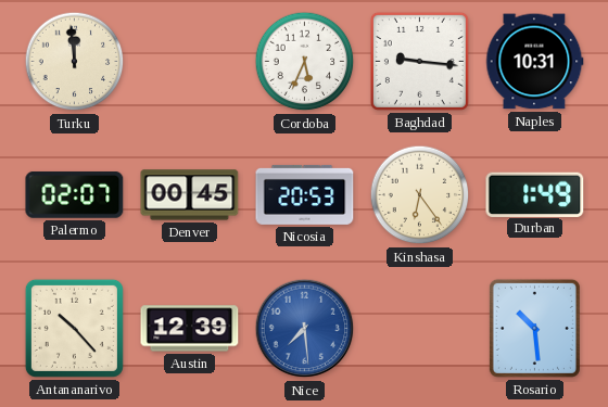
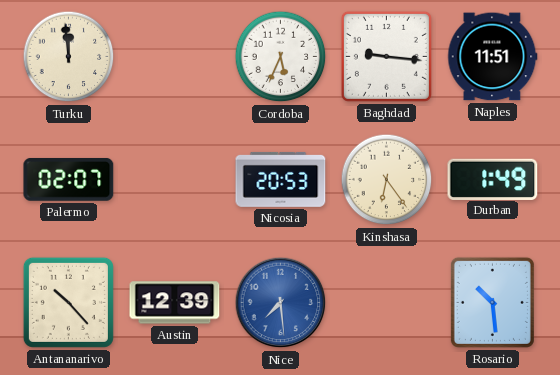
Naples: 10:31 -> 11:51
Denver: 00:45 -> none
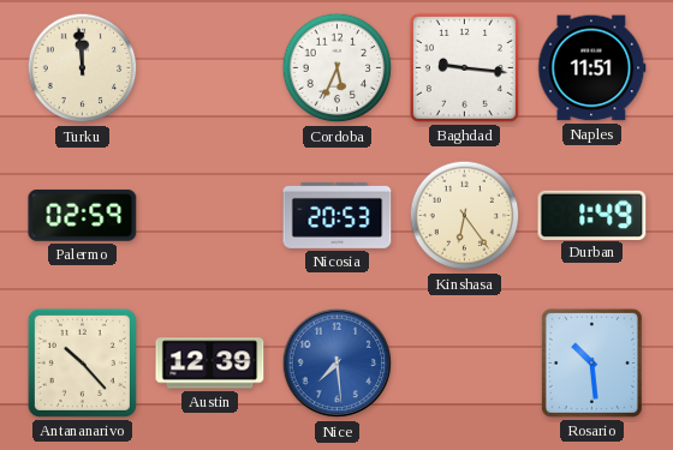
Palermo: 02:07 -> 02:59
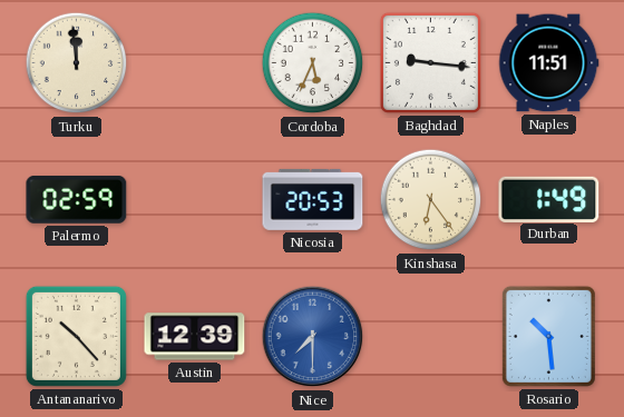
Nice: 7:29 -> 7:30
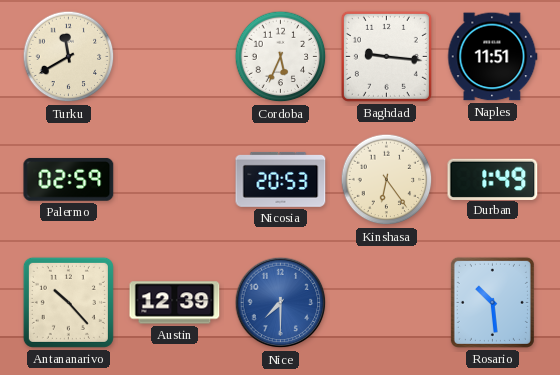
Turku: 11:59 -> 11:40
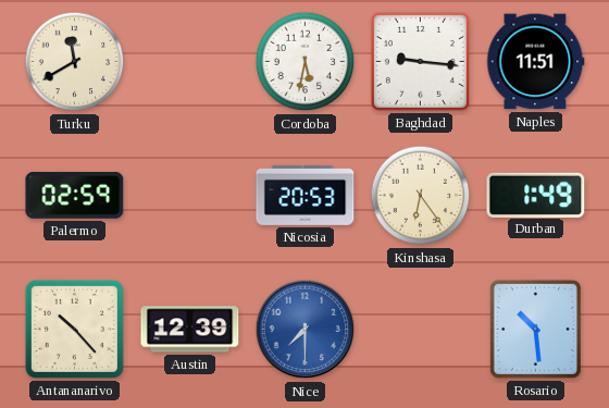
Cordoba: 5:34 -> 5:32
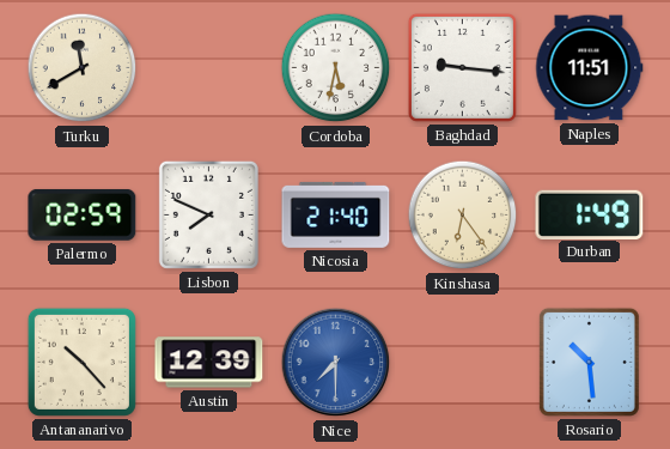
Lisbon: none -> 7:49
Nicosia: 20:53 -> 21:40
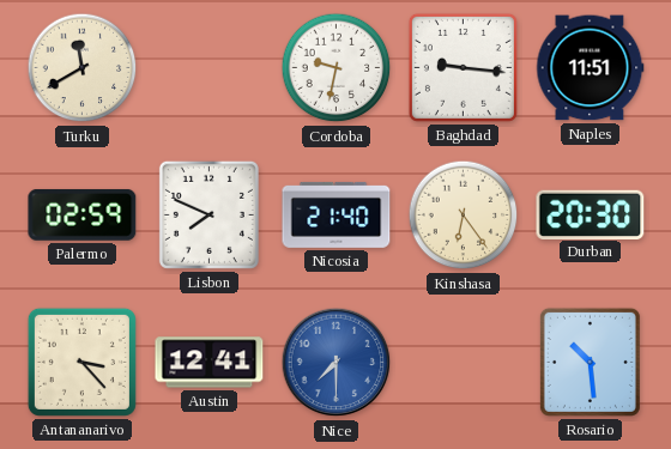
Cordoba: 5:32 -> 9:32
Durban: 1:49 -> 20:30
Antananarivo: 10:23 -> 3:23
Austin: 12:39 -> 12:41
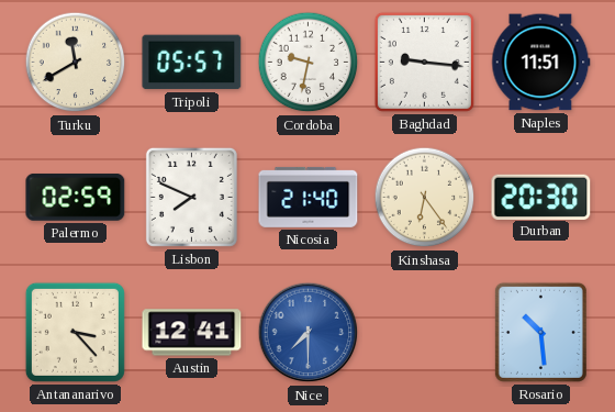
Tripoli: none -> 05:57
